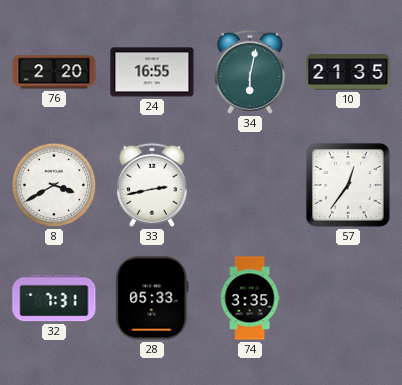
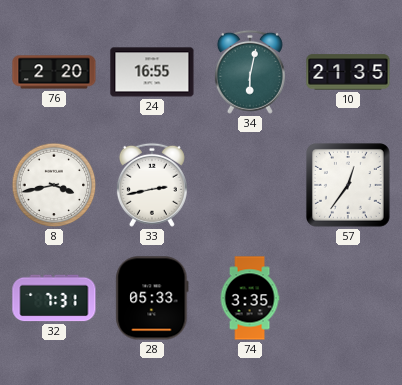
8: 3:40 -> 3:43
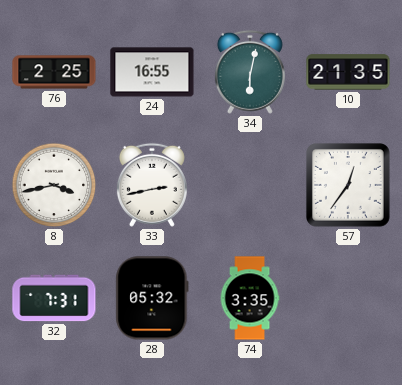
76: 2:20 -> 2:25
28: 05:33 -> 05:32
